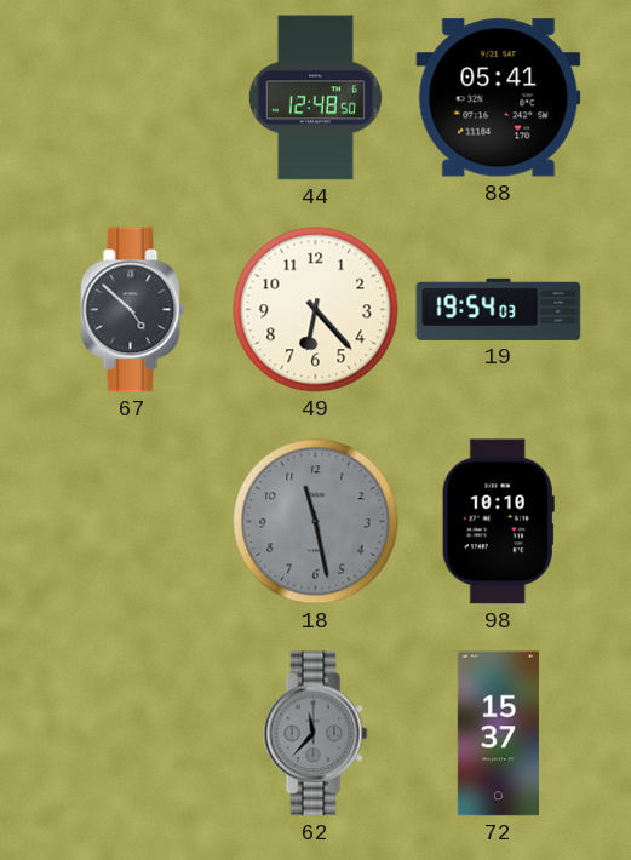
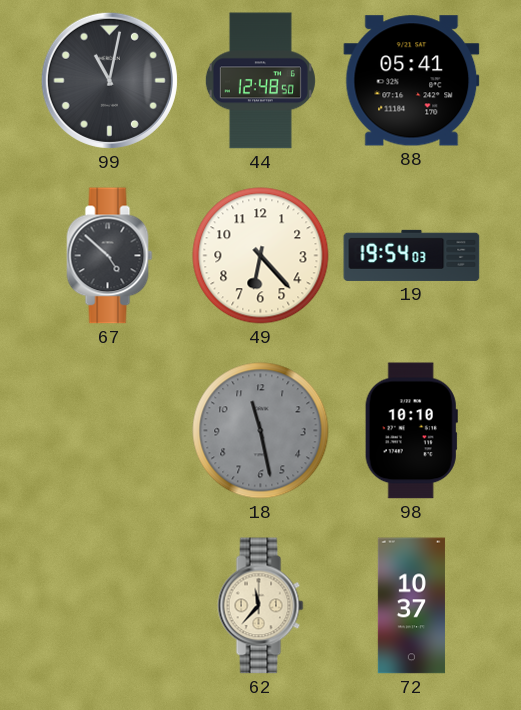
99: none -> 11:02
62 dial: grey -> cream
72: 15:37 -> 10:37
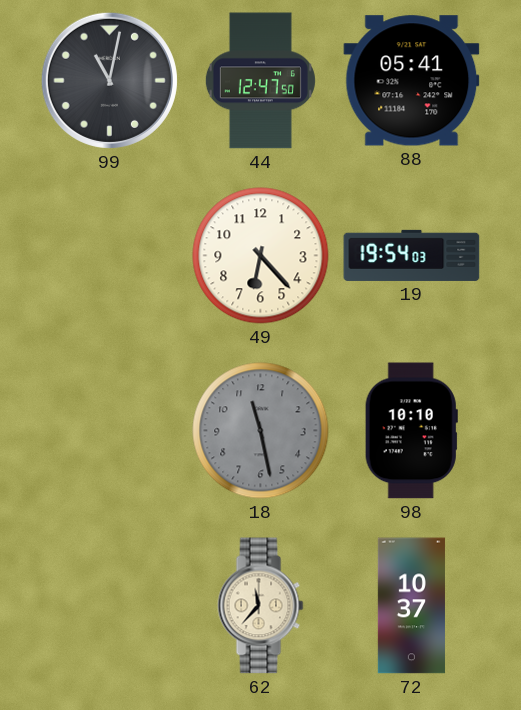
44: 12:48 -> 12:47
67: 4:52 -> none
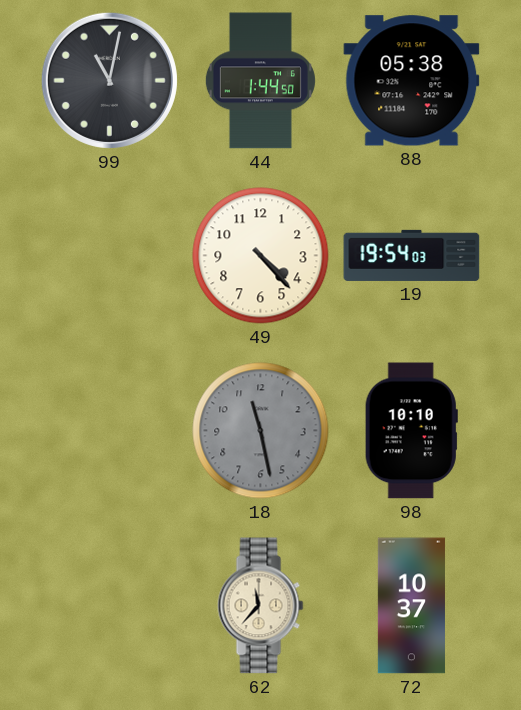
44: 12:47 -> 1:44
88: 05:41 -> 05:38
49: 6:23 -> 4:23
